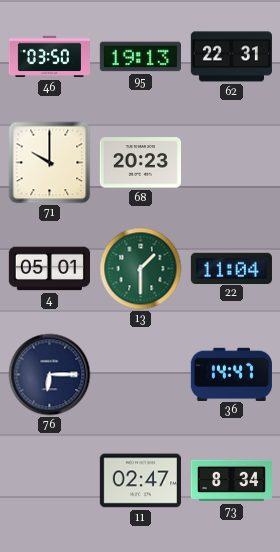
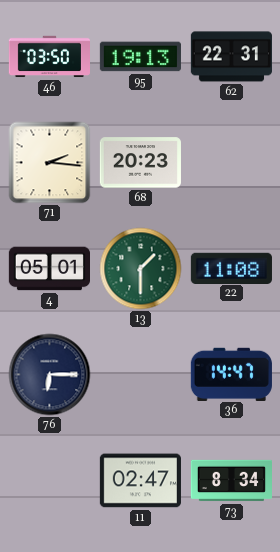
71: 10:00 -> 2:16
22: 11:04 -> 11:08
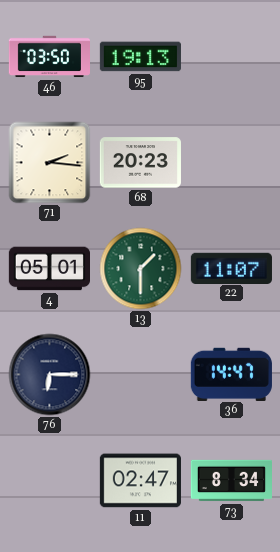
62: 22:31 -> none
22: 11:08 -> 11:07
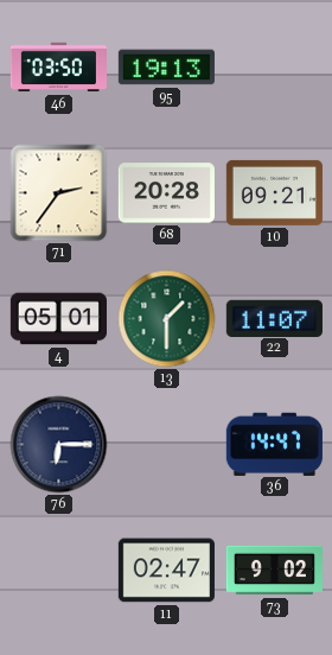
71: 2:16 -> 2:36
68: 20:23 -> 20:28
10: none -> 09:21
73: 8:34 -> 9:02
